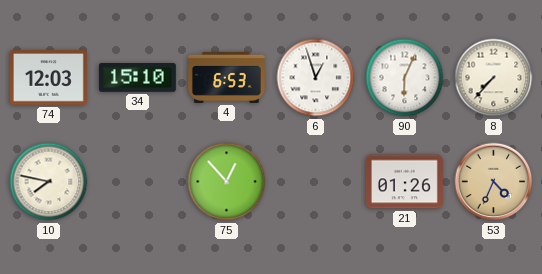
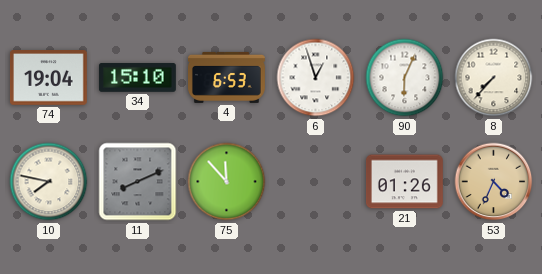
74: 12:03 -> 19:04
11: none -> 8:11
75: 12:53 -> 11:53
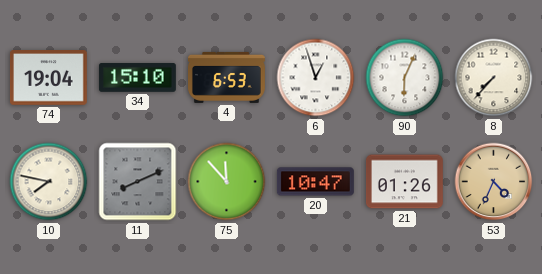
20: none -> 10:47
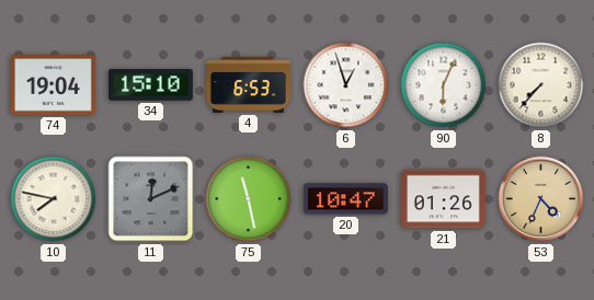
11: 8:11 -> 12:11
75: 11:53 -> 11:28
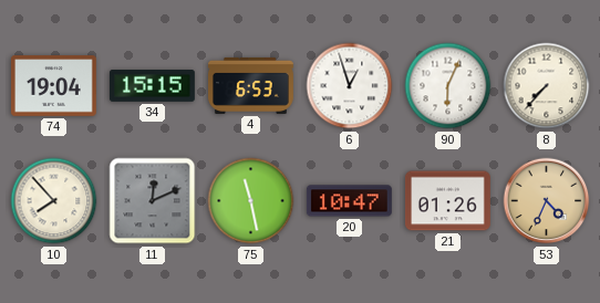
34: 15:10 -> 15:15
10: 7:47 -> 7:53
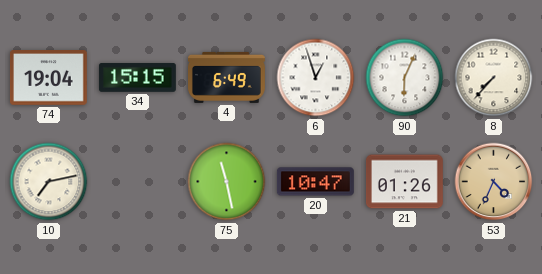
4: 6:53 -> 6:49
10: 7:53 -> 7:13
11: 12:11 -> none
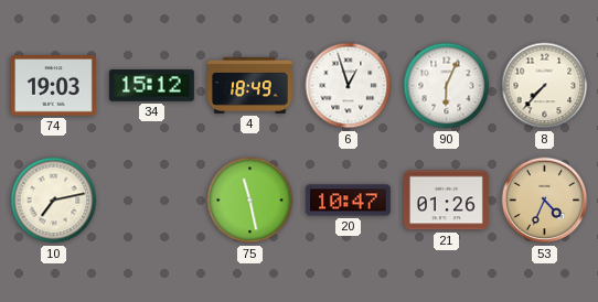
74: 19:04 -> 19:03
34: 15:15 -> 15:12
4: 6:49 -> 18:49
